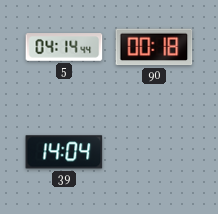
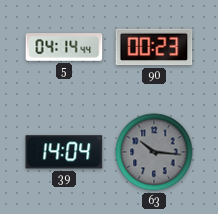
90: 00:18 -> 00:23
63: none -> 10:16
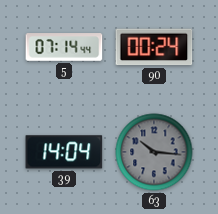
5: 04:14 -> 07:14
90: 00:23 -> 00:24
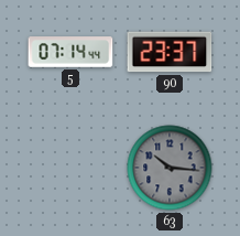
90: 00:24 -> 23:37
39: 14:04 -> none
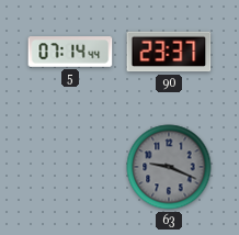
63: 10:16 -> 9:19
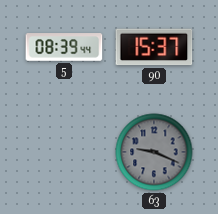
5: 07:14 -> 08:39
90: 23:37 -> 15:37
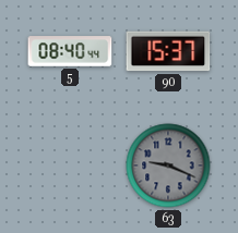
5: 08:39 -> 08:40
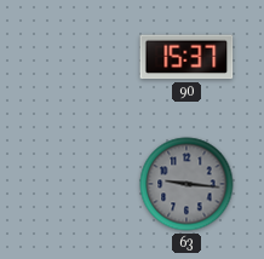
5: 08:40 -> none
63: 9:19 -> 9:16
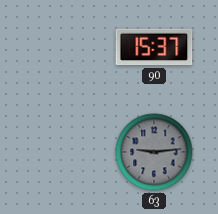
63: 9:16 -> 9:14
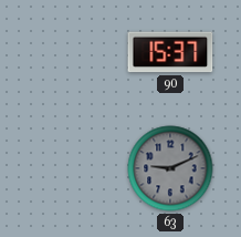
63: 9:14 -> 9:11
